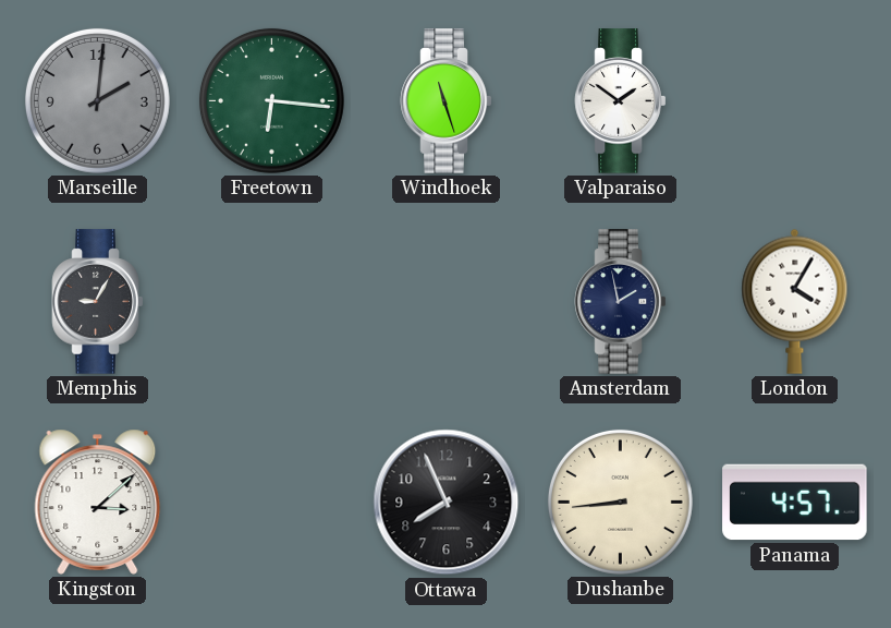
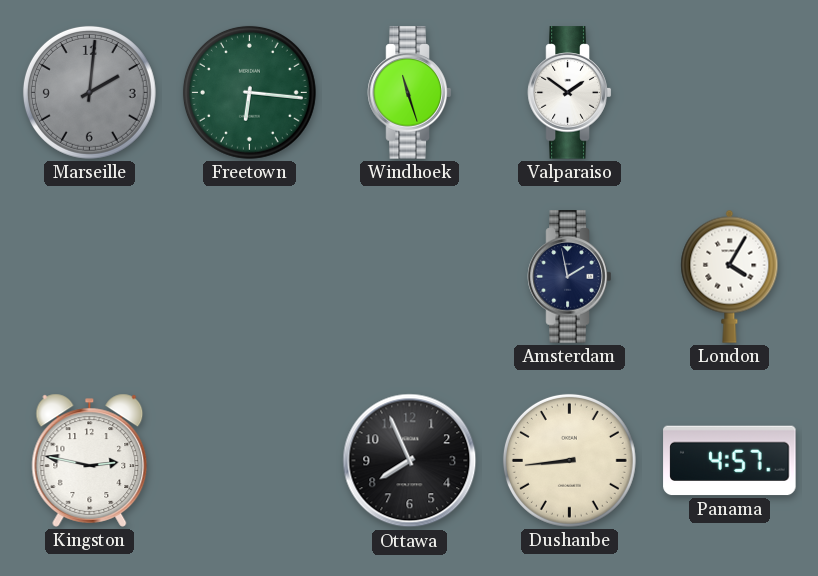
Memphis: 9:05 -> none
Kingston: 3:08 -> 2:47
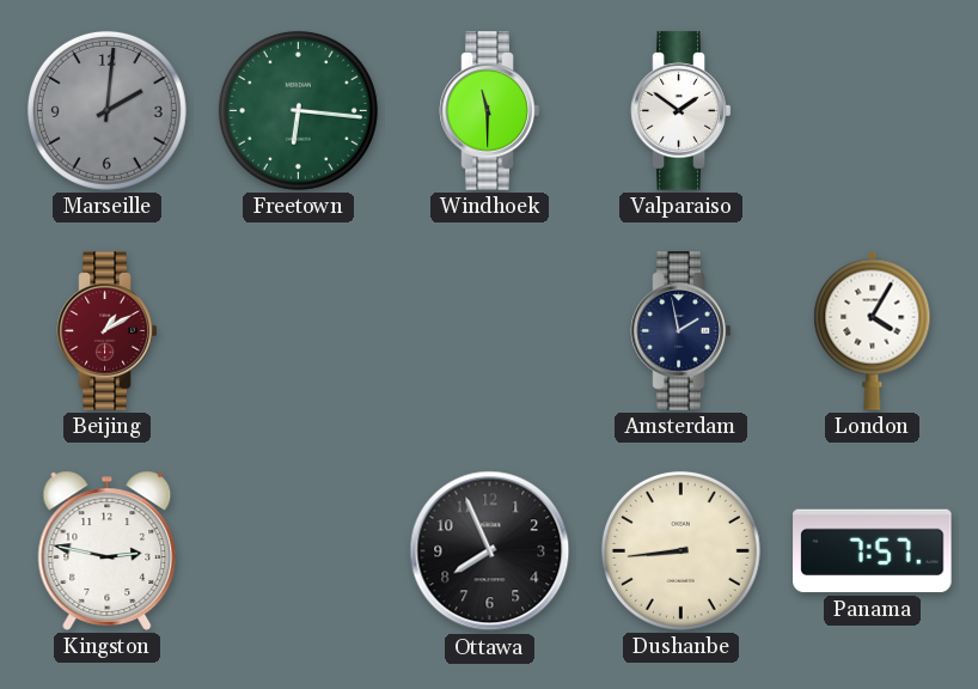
Windhoek: 11:27 -> 11:30
Beijing: none -> 1:10
Panama: 4:57 -> 7:57
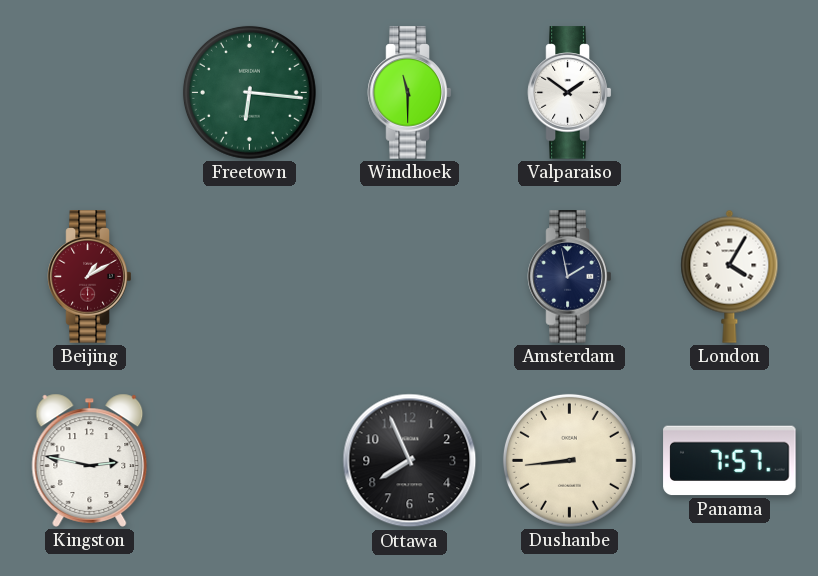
Marseille: 2:01 -> none
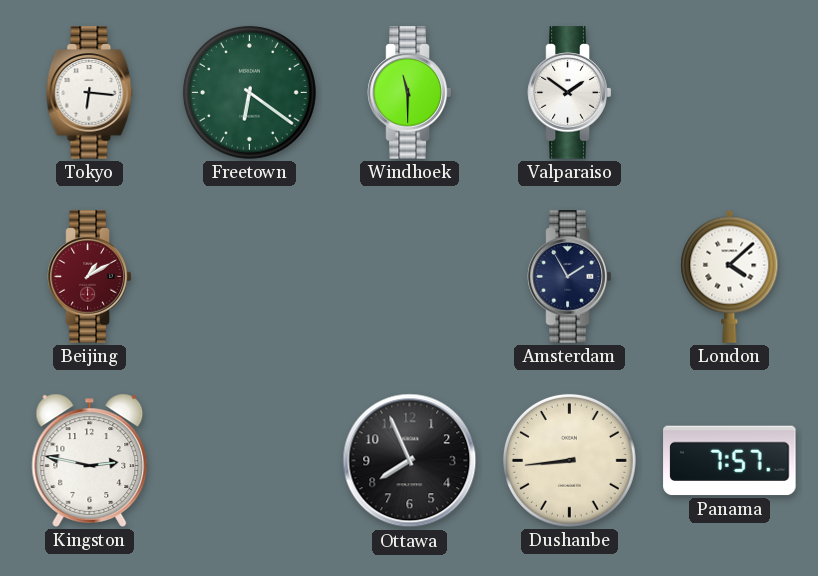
Tokyo: none -> 6:16
Freetown: 6:16 -> 6:21
Amsterdam: 1:58 -> 1:55
London: 4:05 -> 4:08
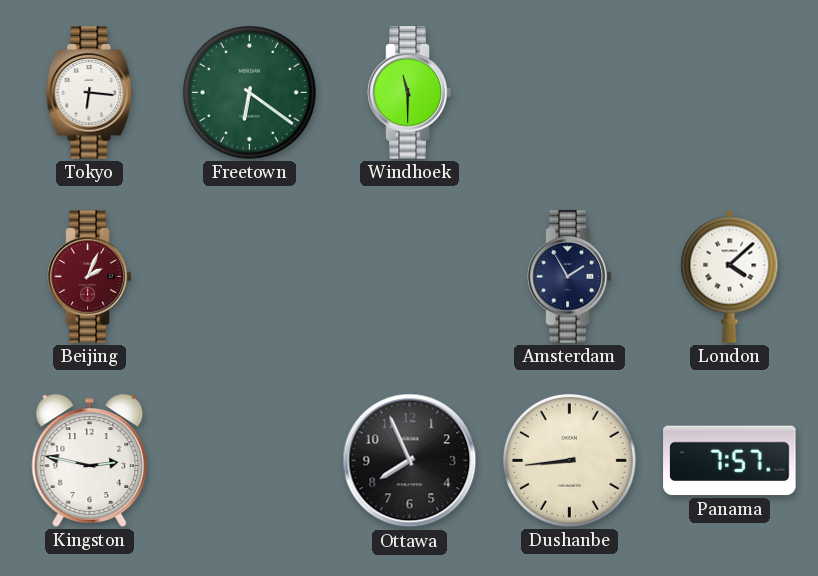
Valparaiso: 1:51 -> none
Beijing: 1:10 -> 2:04
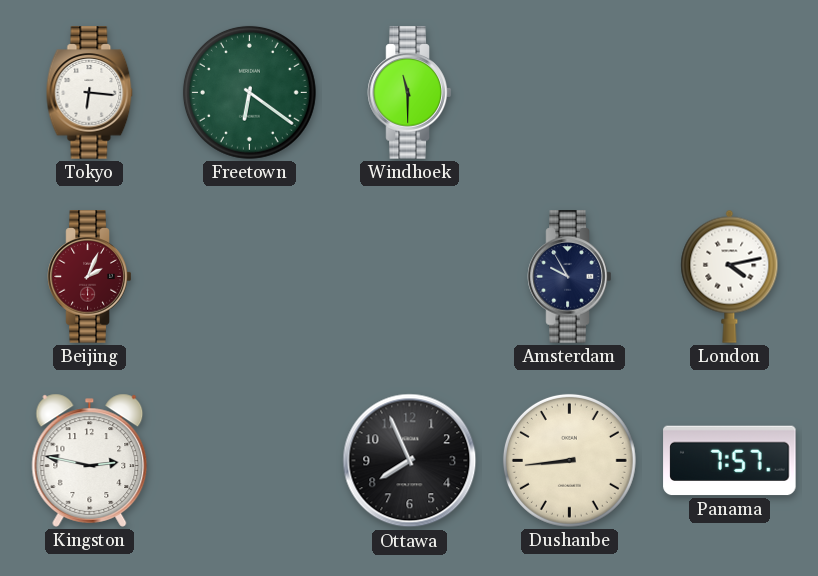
Amsterdam: 1:55 -> 9:55
London: 4:08 -> 4:13
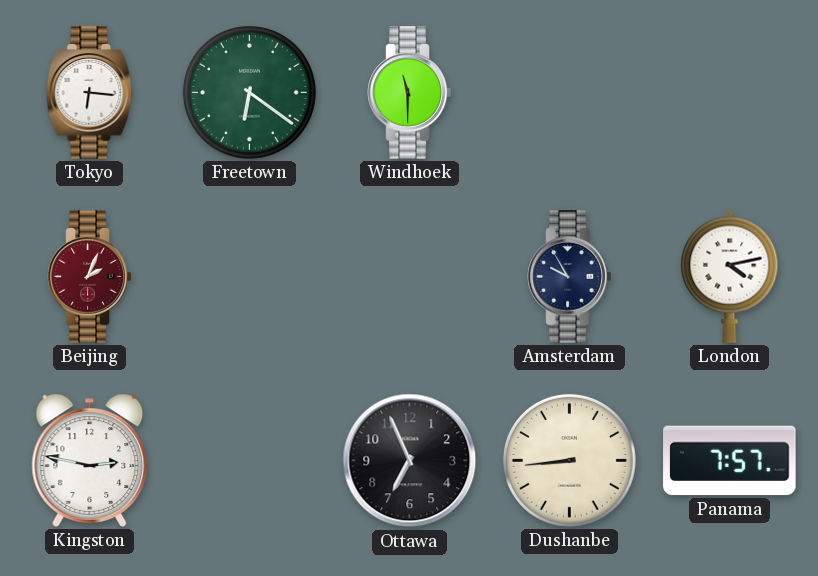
Ottawa: 7:56 -> 6:56
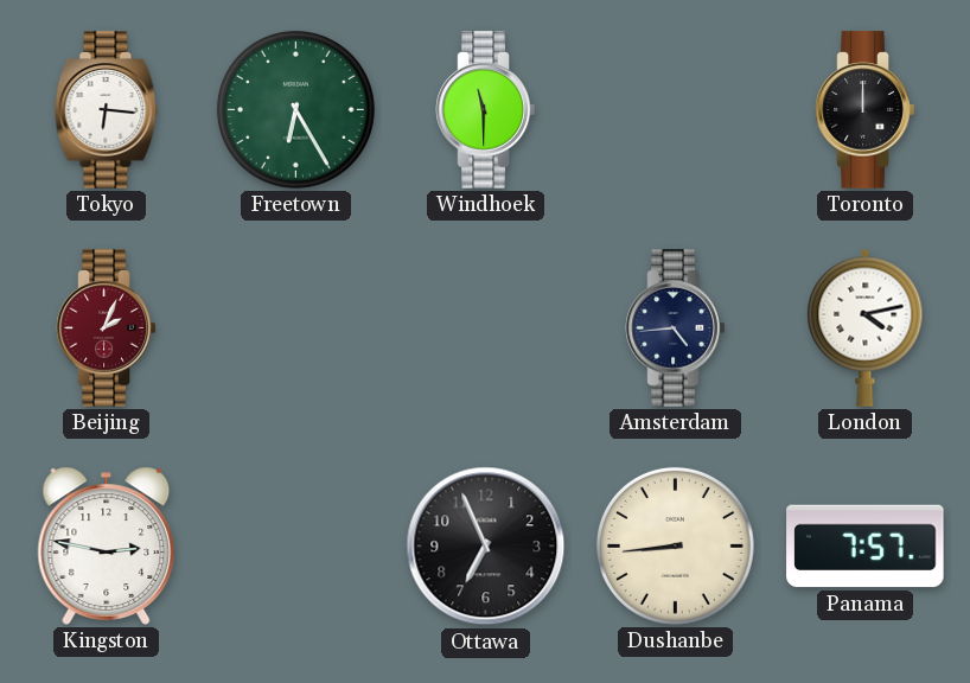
Freetown: 6:21 -> 6:25
Toronto: none -> 12:00
Amsterdam: 9:55 -> 4:44
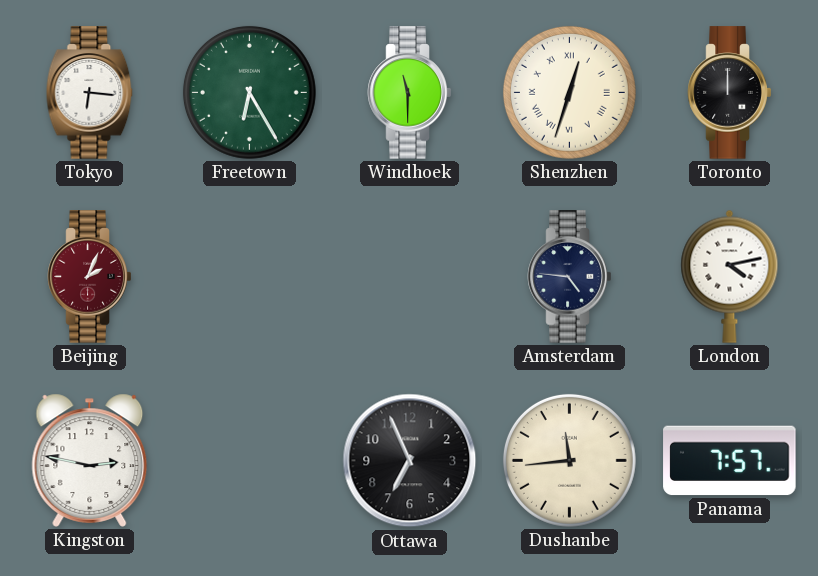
Shenzhen: none -> 12:33
Amsterdam: 4:44 -> 4:46
Dushanbe: 8:44 -> 11:44
